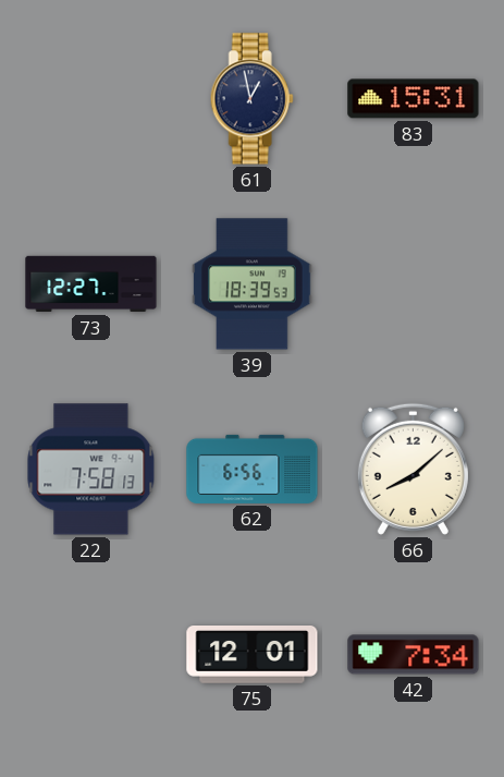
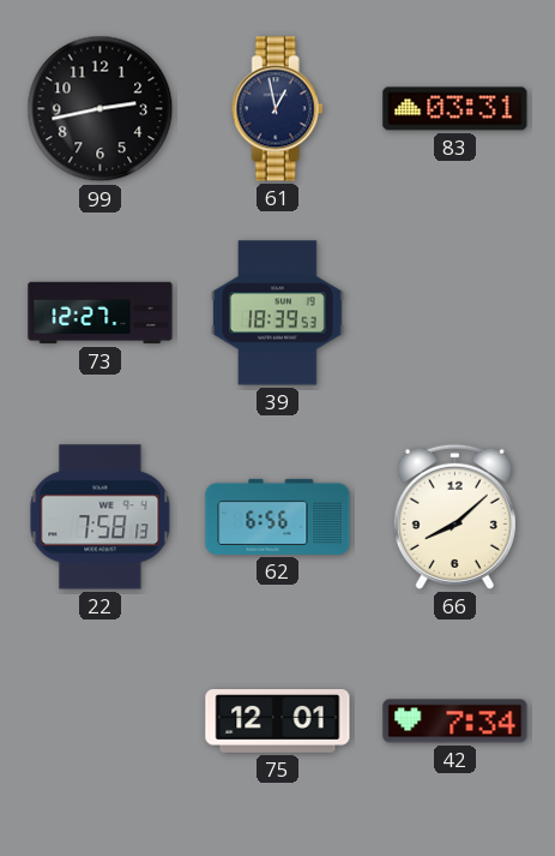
99: none -> 2:43
83: 15:31 -> 03:31
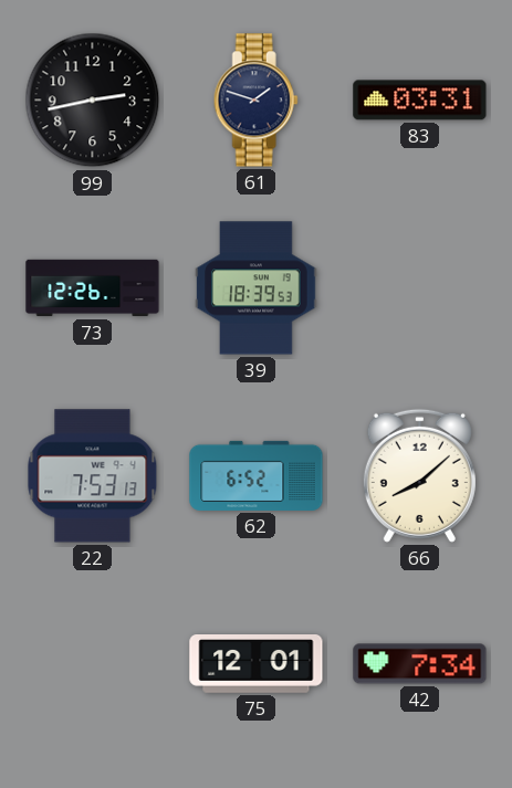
61: 12:58 -> 1:48
73: 12:27 -> 12:26
22: 7:58 -> 7:53
62: 6:56 -> 6:52
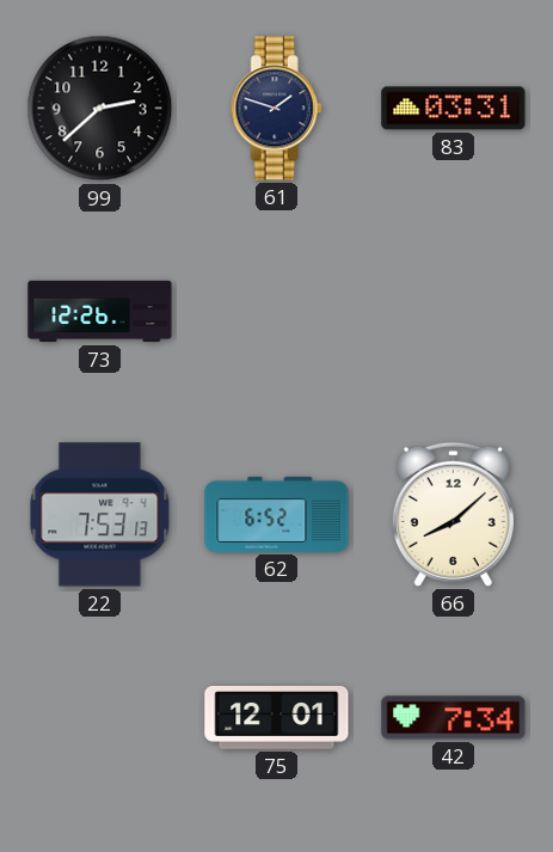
99: 2:43 -> 2:38
39: 18:39 -> none
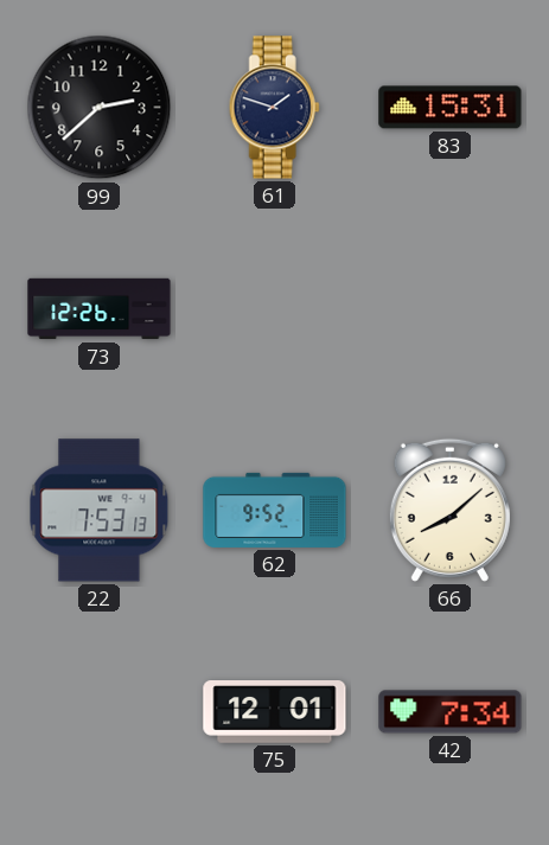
83: 03:31 -> 15:31
62: 6:52 -> 9:52
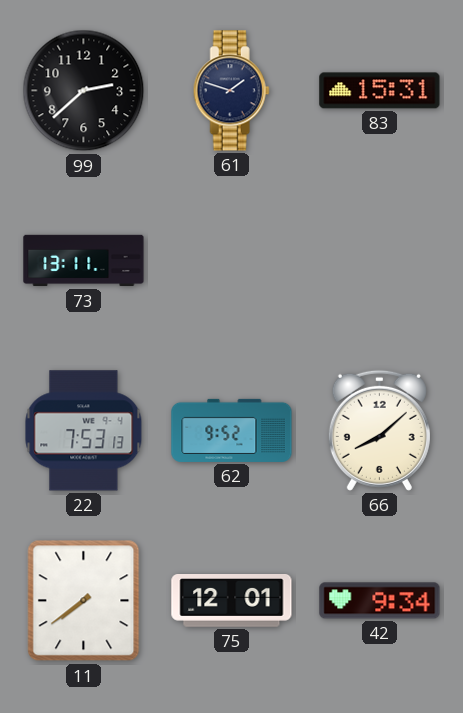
73: 12:26 -> 13:11
11: none -> 7:39
42: 7:34 -> 9:34
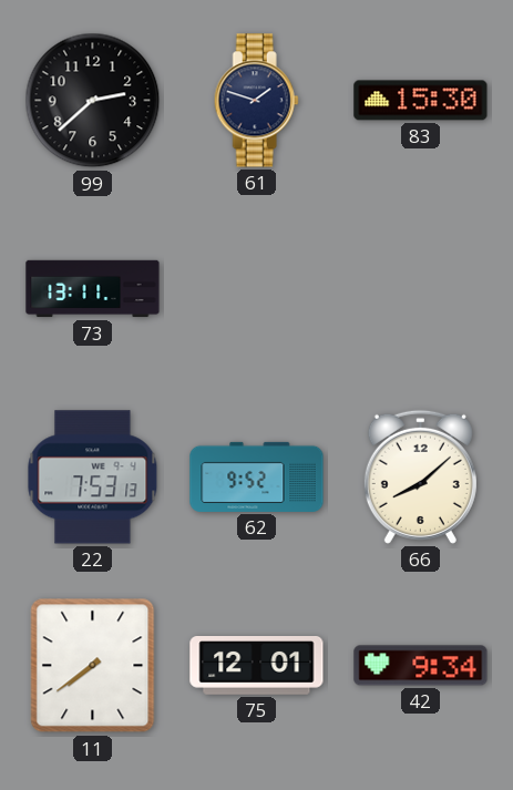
83: 15:31 -> 15:30
